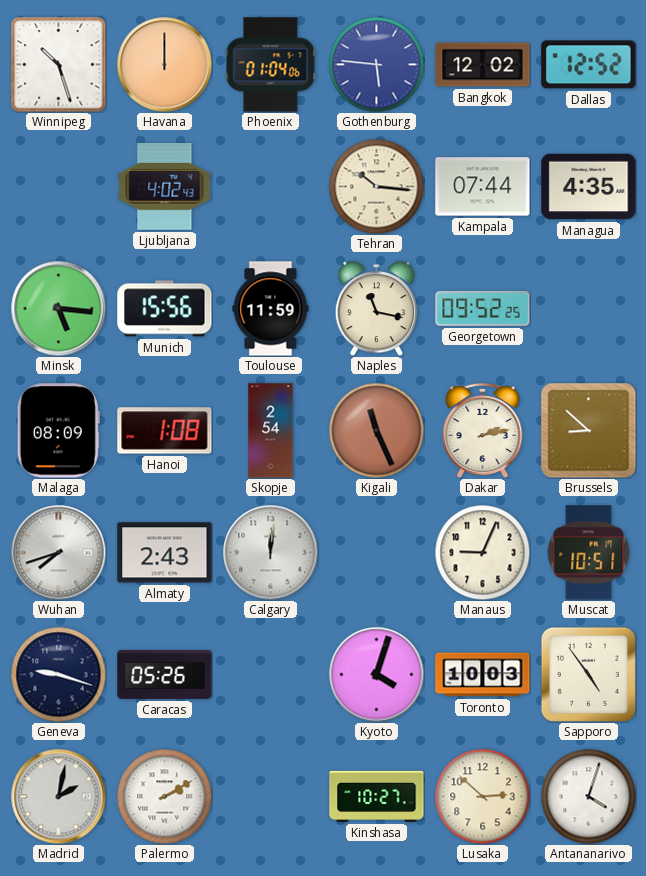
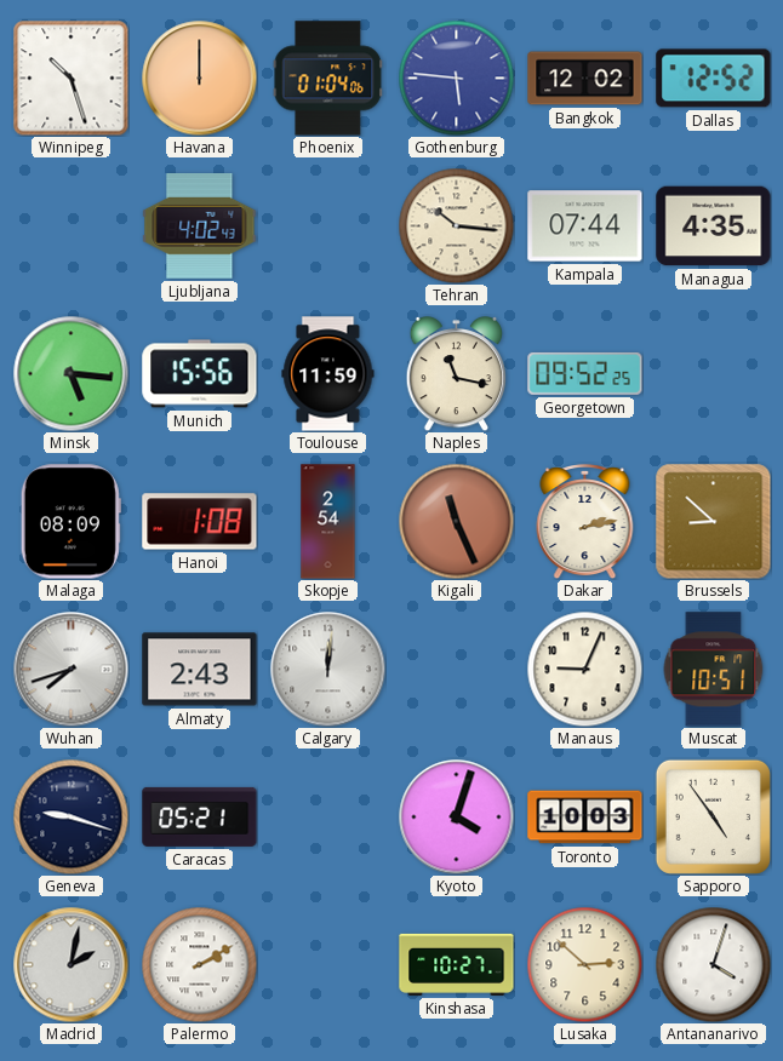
Caracas: 05:26 -> 05:21
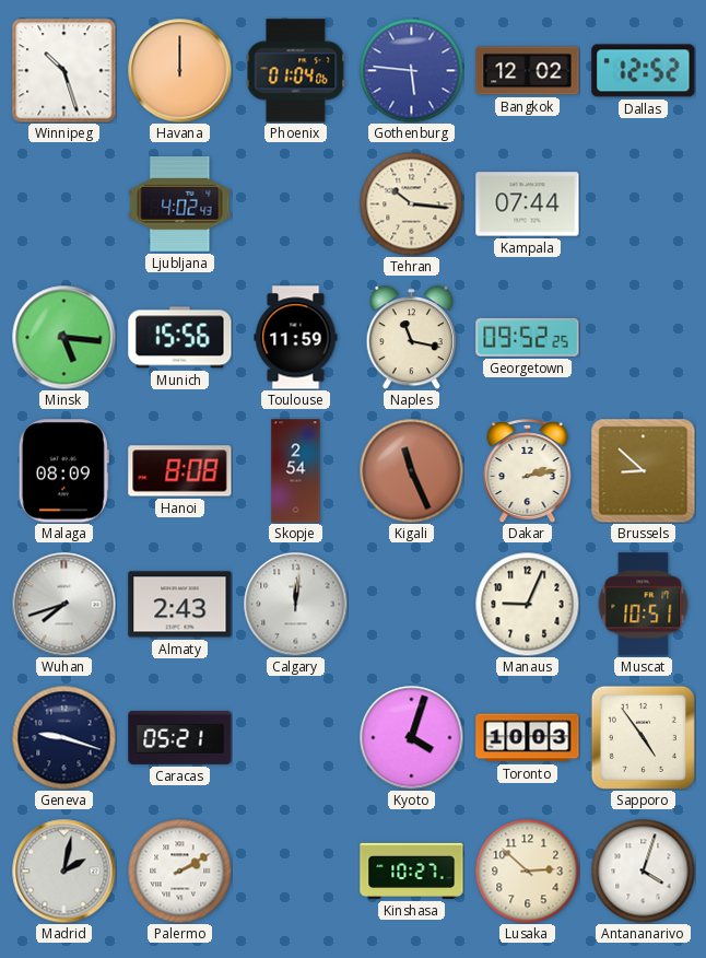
Managua: 4:35 -> none
Hanoi: 1:08 -> 8:08
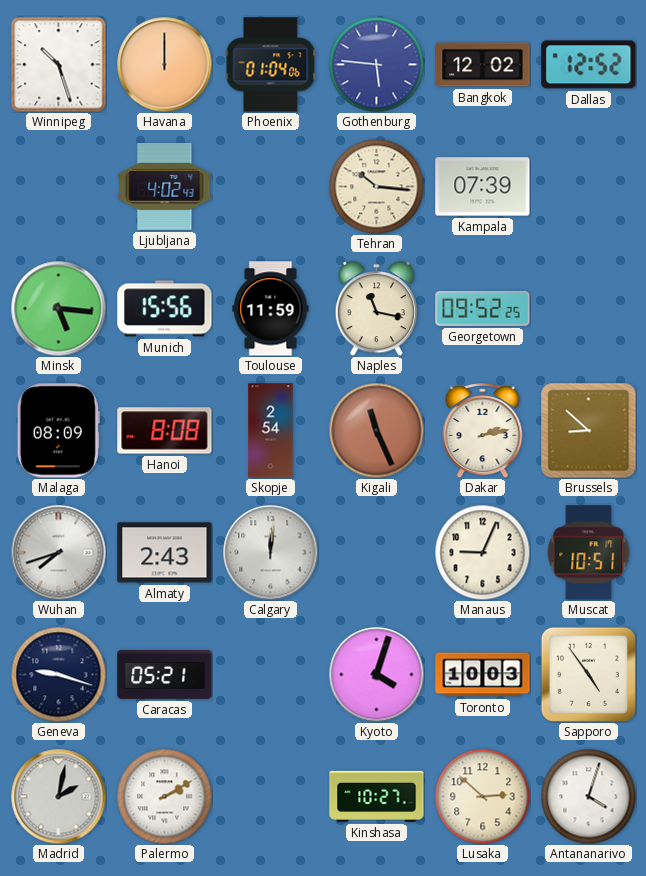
Kampala: 07:44 -> 07:39
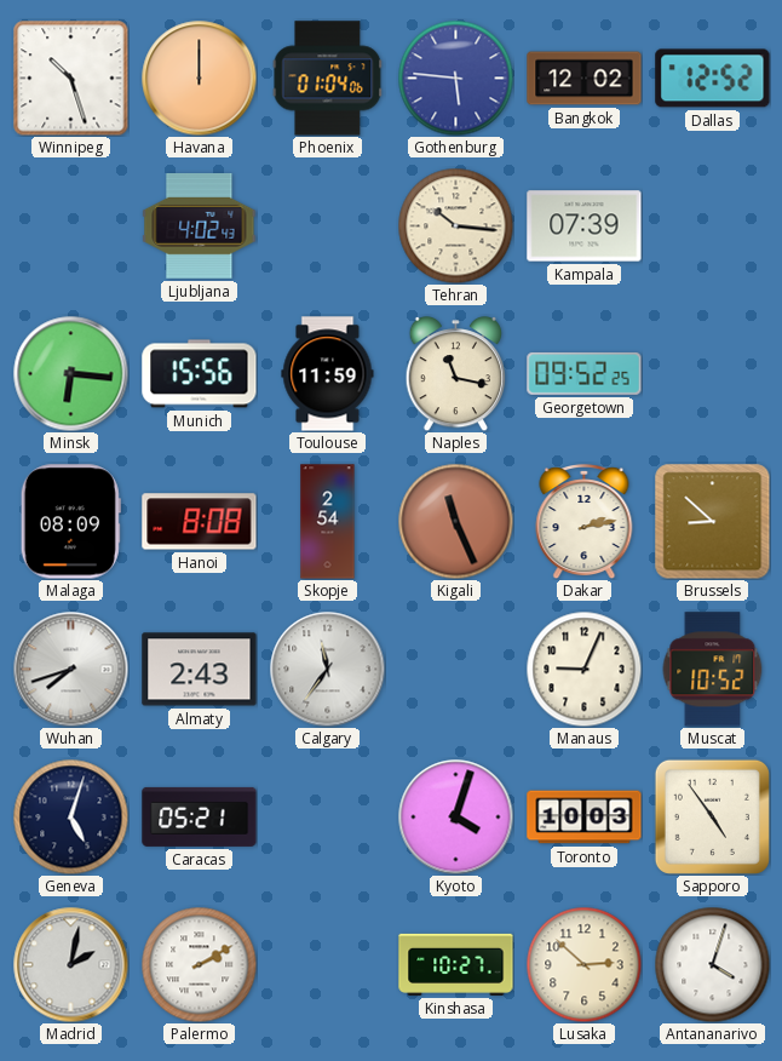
Minsk: 5:16 -> 6:16
Calgary: 12:01 -> 11:36
Muscat: 10:51 -> 10:52
Geneva: 9:18 -> 5:03
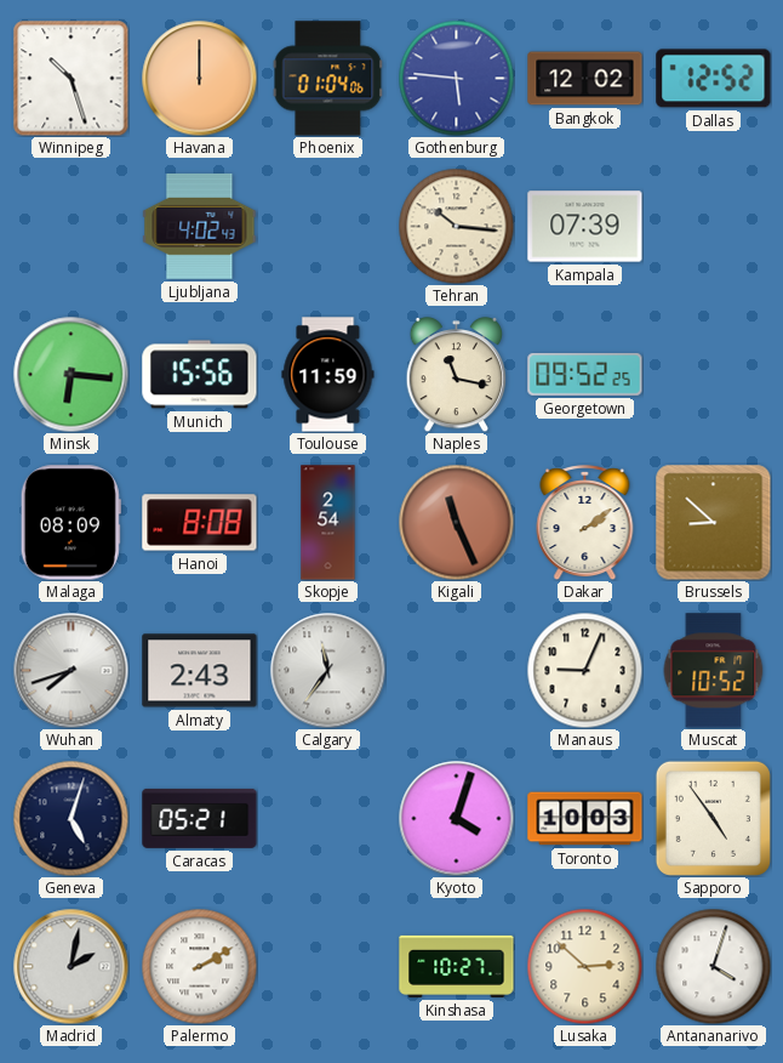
Dakar: 2:13 -> 2:09
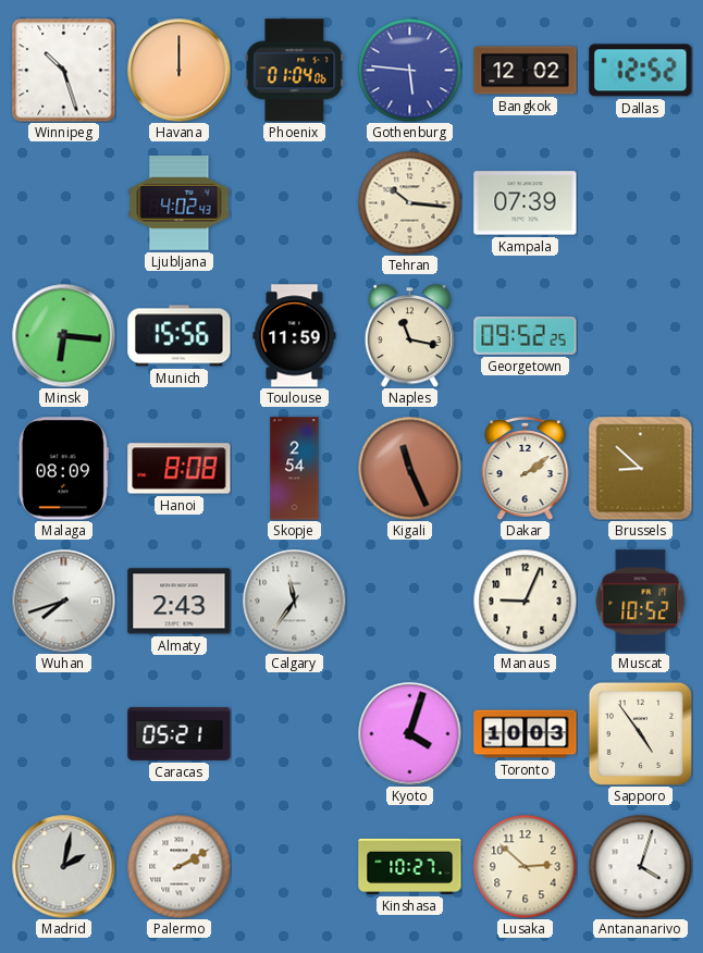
Geneva: 5:03 -> none
